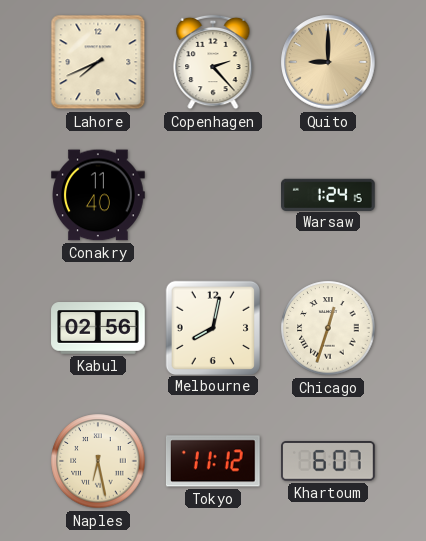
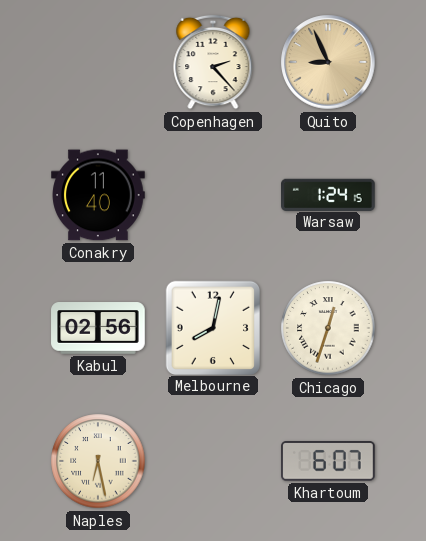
Lahore: 7:41 -> none
Quito: 9:00 -> 8:56
Tokyo: 11:12 -> none
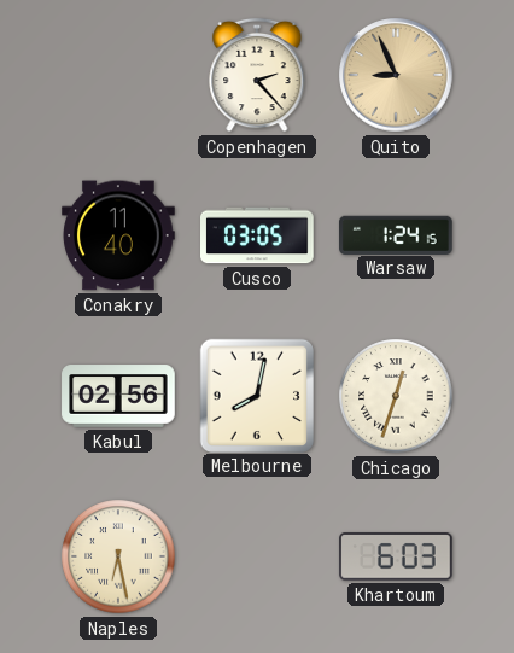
Cusco: none -> 03:05
Khartoum: 6:07 -> 6:03
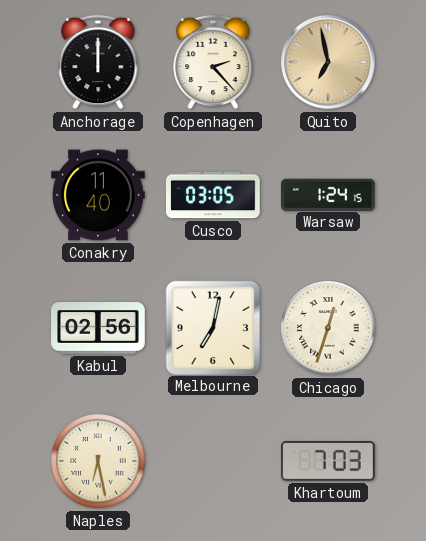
Anchorage: none -> 12:00
Quito: 8:56 -> 6:58
Melbourne: 8:02 -> 7:02
Khartoum: 6:03 -> 7:03
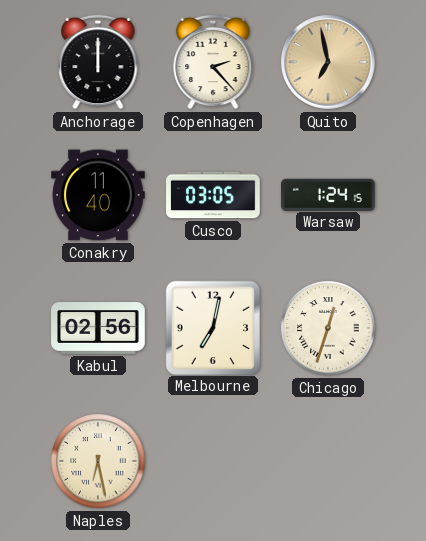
Khartoum: 7:03 -> none
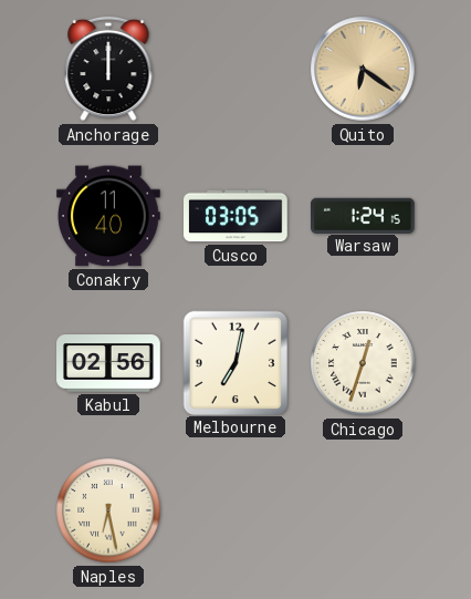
Copenhagen: 2:23 -> none
Quito: 6:58 -> 6:21
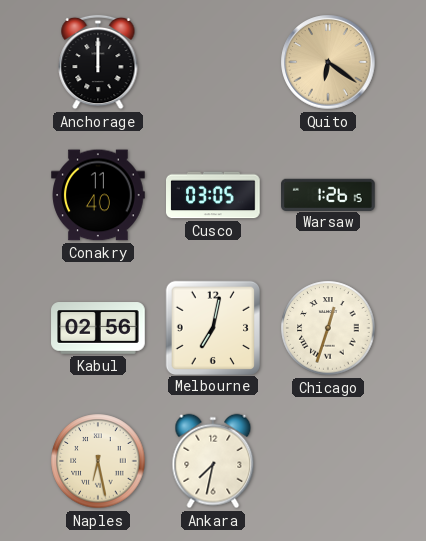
Warsaw: 1:24 -> 1:26
Ankara: none -> 7:32
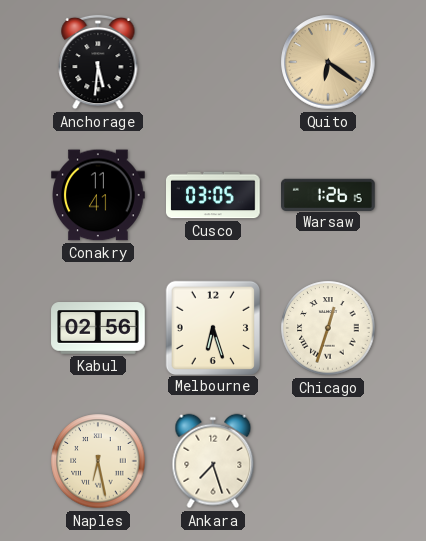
Anchorage: 12:00 -> 5:31
Conakry: 11:40 -> 11:41
Melbourne: 7:02 -> 6:27
Ankara: 7:32 -> 7:27
